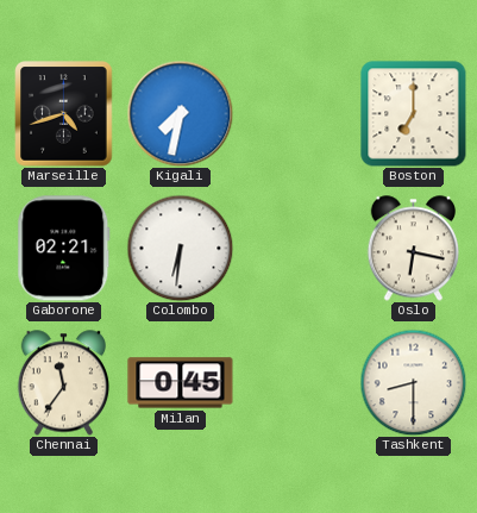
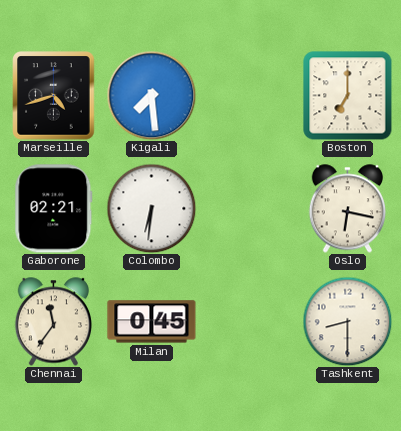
Kigali: 7:32 -> 7:29
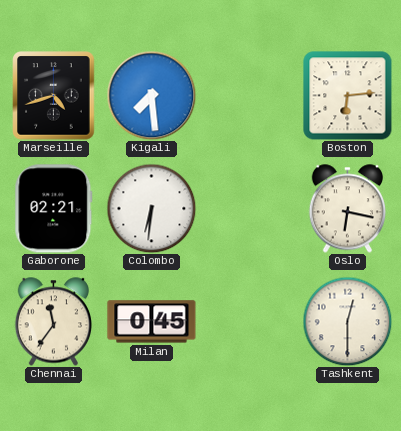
Boston: 7:00 -> 6:14
Tashkent: 8:30 -> 12:30
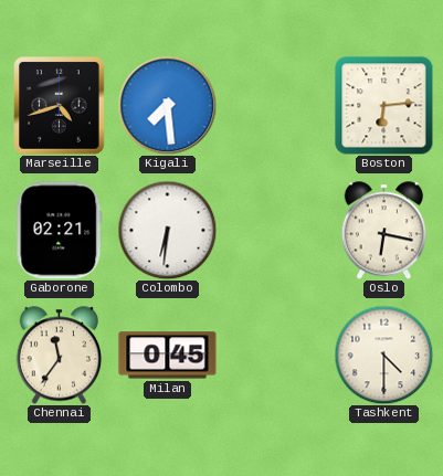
Tashkent: 12:30 -> 4:30
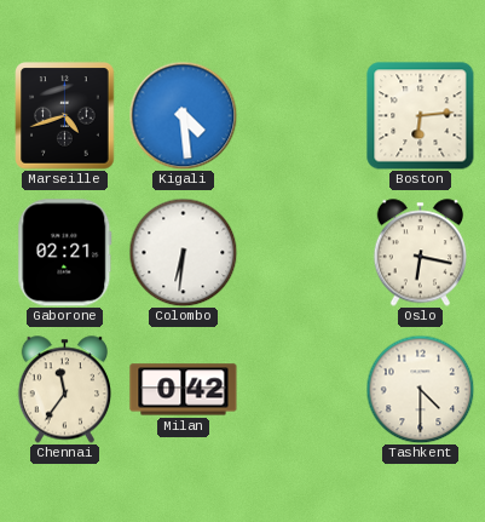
Kigali: 7:29 -> 4:29
Milan: 0:45 -> 0:42
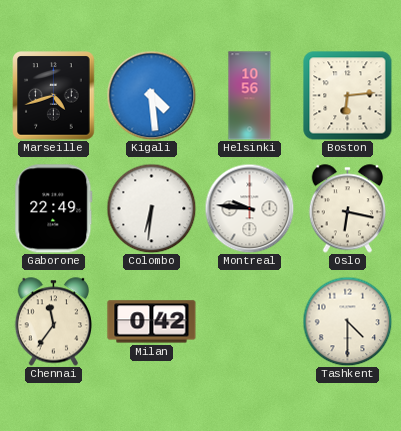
Helsinki: none -> 10:56
Gaborone: 02:21 -> 22:49
Montreal: none -> 9:46
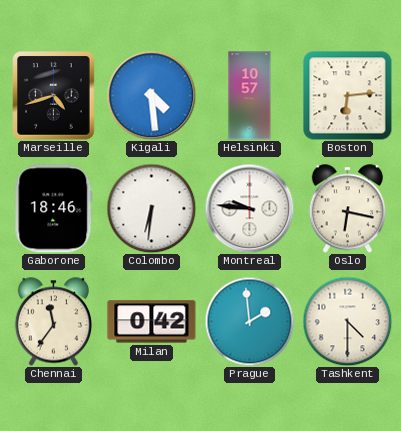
Helsinki: 10:56 -> 10:57
Gaborone: 22:49 -> 18:46
Prague: none -> 1:59
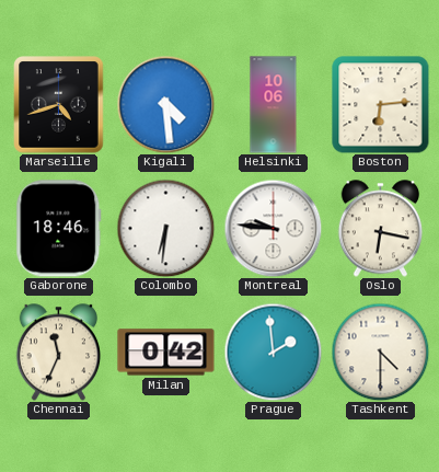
Helsinki: 10:57 -> 10:06
Chennai: 11:36 -> 11:34
